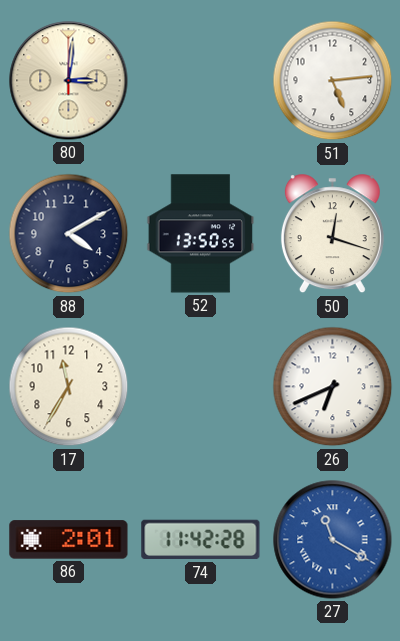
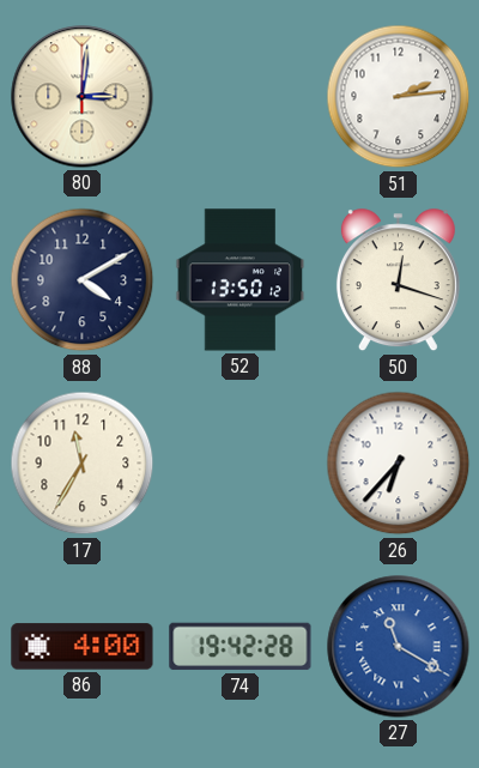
51: 5:14 -> 2:14
52: 13:50:55 -> 13:50:12
26: 6:41 -> 6:37
86: 2:01 -> 4:00
74: 11:42 -> 19:42
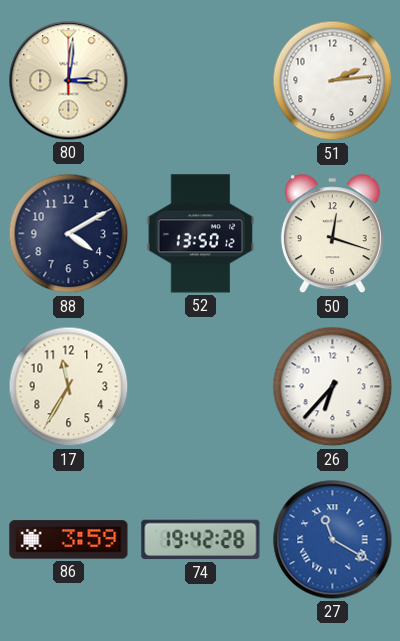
86: 4:00 -> 3:59
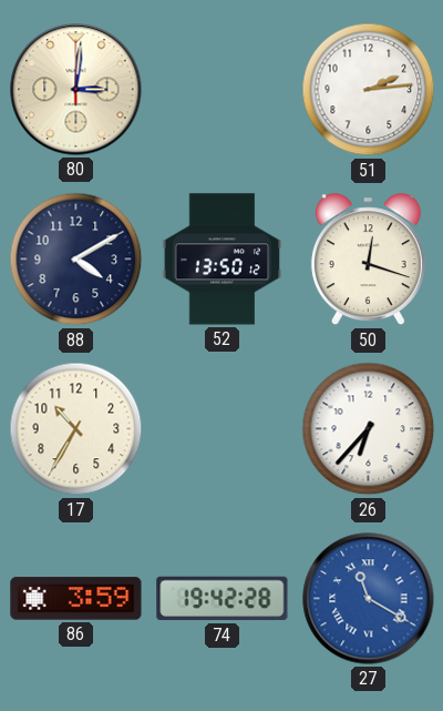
17: 11:35 -> 10:35
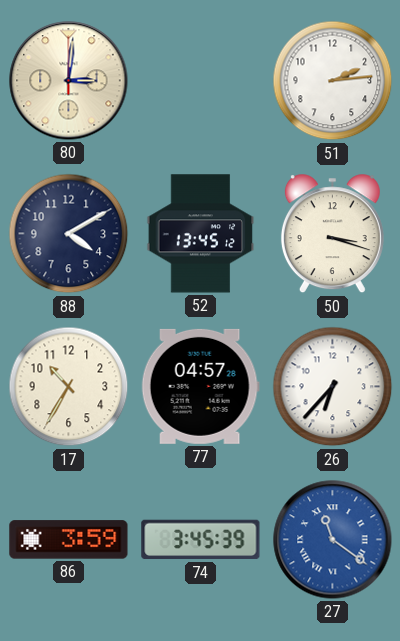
52: 13:50 -> 13:45
50: 12:18 -> 3:18
77: none -> 04:57
74: 19:42 -> 3:45
27: 11:20 -> 11:21
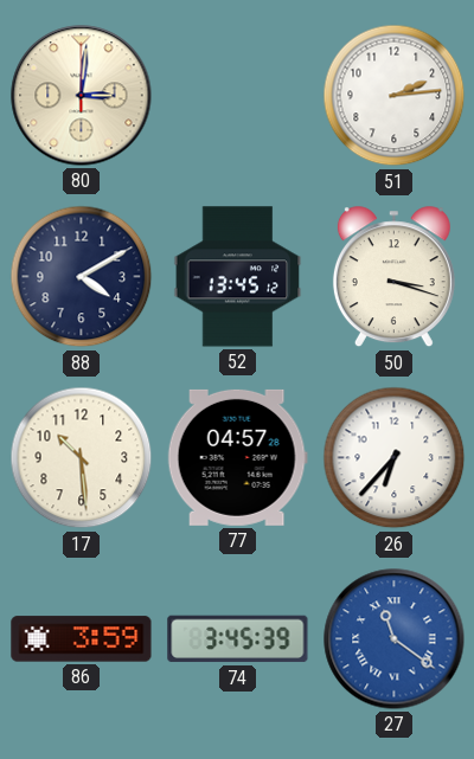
17: 10:35 -> 10:29
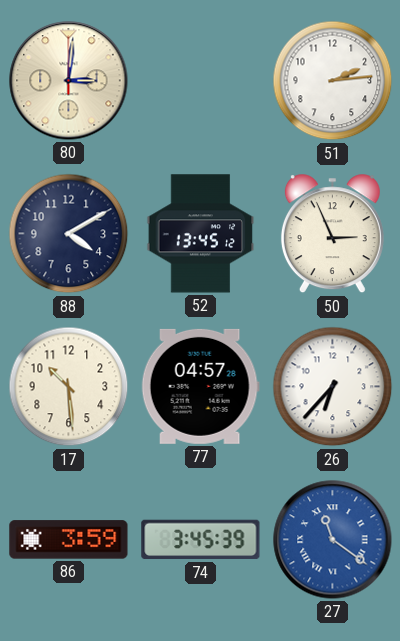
50: 3:18 -> 2:56
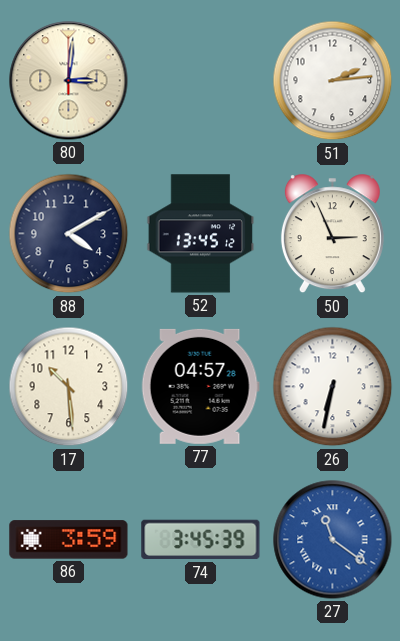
26: 6:37 -> 6:32
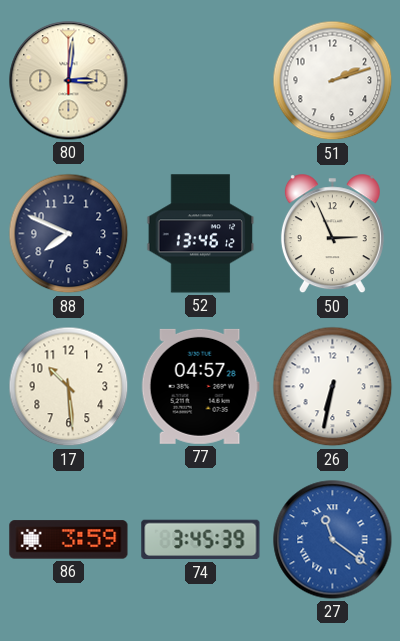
51: 2:14 -> 2:12
88: 4:10 -> 7:49
52: 13:45 -> 13:46
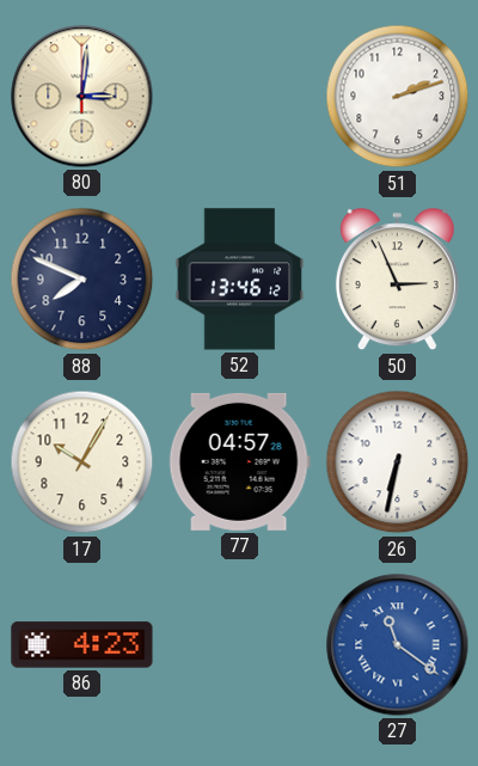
17: 10:29 -> 10:05
86: 3:59 -> 4:23
74: 3:45 -> none
